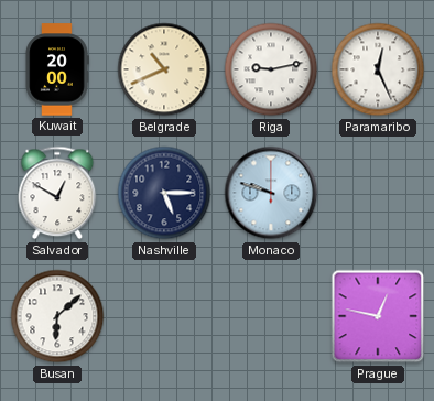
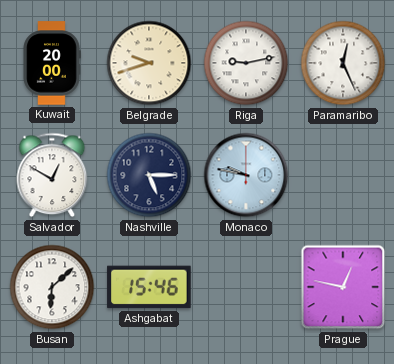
Belgrade: 10:41 -> 9:42
Monaco: 9:48 -> 9:47
Ashgabat: none -> 15:46
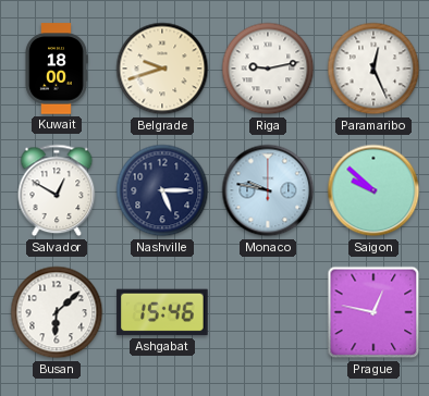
Kuwait: 20:00 -> 18:00
Saigon: none -> 9:52
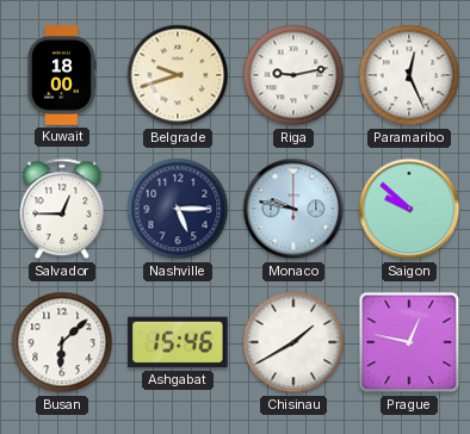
Salvador: 12:50 -> 12:45
Chisinau: none -> 1:40
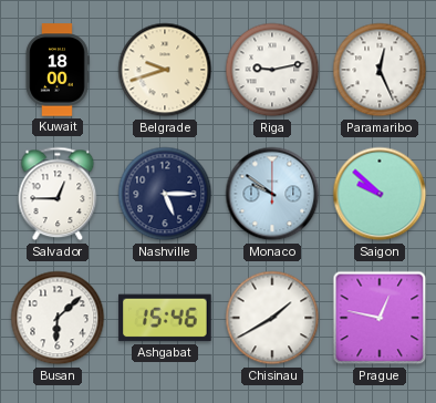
Monaco: 9:47 -> 9:51
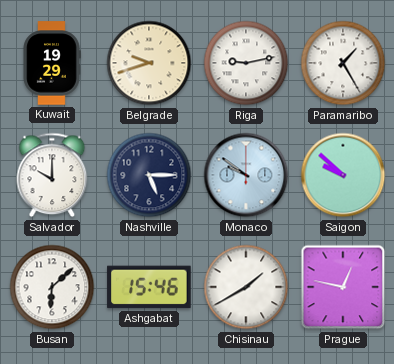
Kuwait: 18:00 -> 19:29
Paramaribo: 12:26 -> 1:25
Salvador: 12:45 -> 10:00
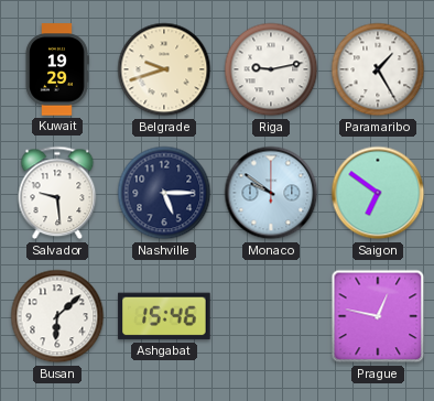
Salvador: 10:00 -> 9:29
Saigon: 9:52 -> 6:51
Chisinau: 1:40 -> none
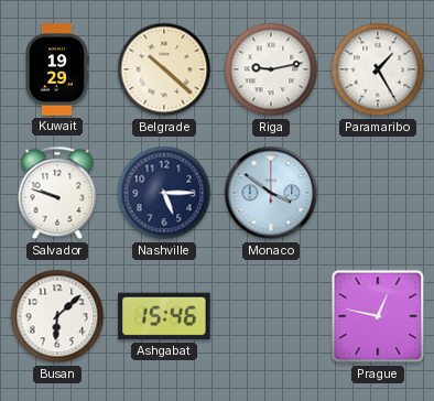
Belgrade: 9:42 -> 10:22
Salvador: 9:29 -> 9:48
Monaco: 9:51 -> 3:51
Saigon: 6:51 -> none
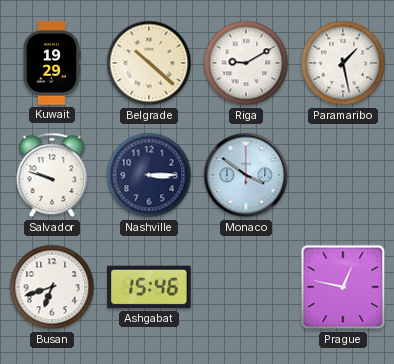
Riga: 9:13 -> 9:10
Paramaribo: 1:25 -> 1:28
Nashville: 5:15 -> 3:15
Busan: 6:08 -> 6:42
